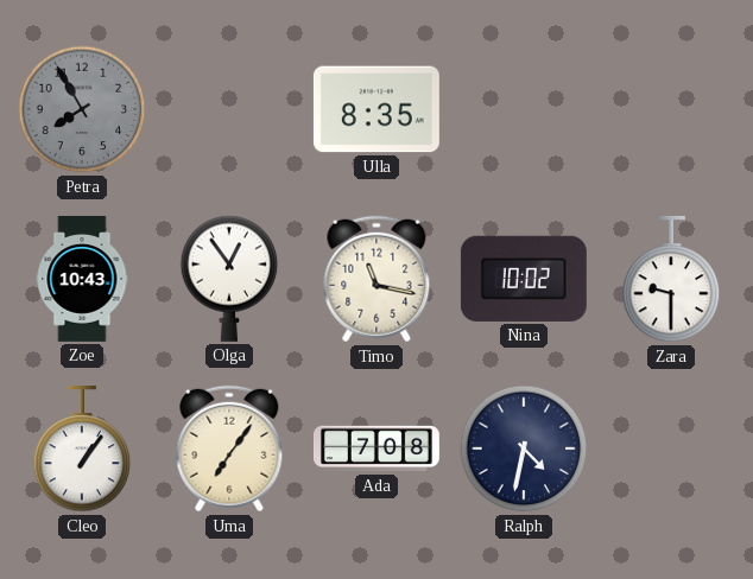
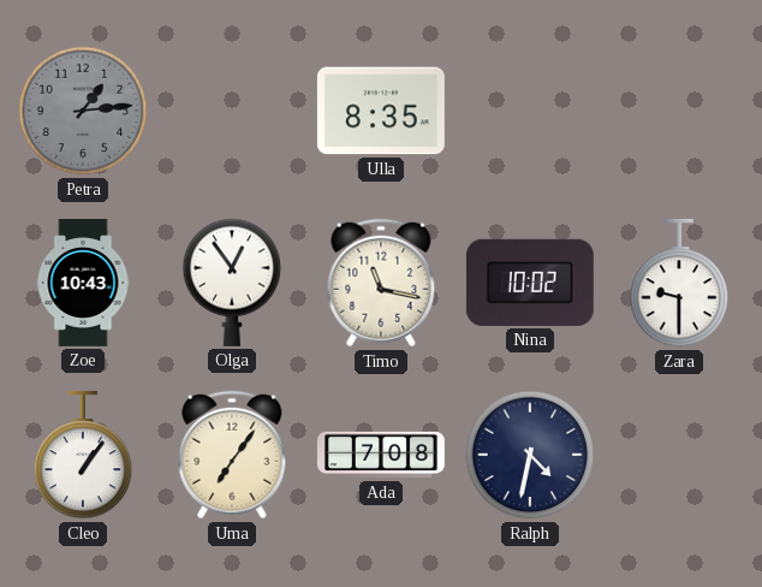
Petra: 7:55 -> 1:14
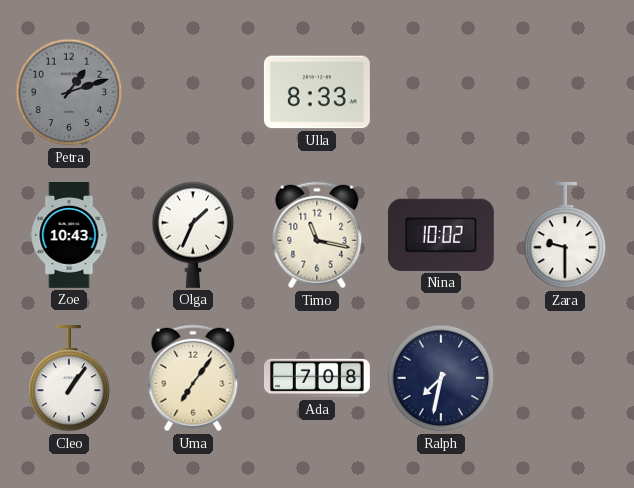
Petra: 1:14 -> 1:12
Ulla: 8:35 -> 8:33
Olga: 12:54 -> 1:34
Ralph: 4:32 -> 7:32
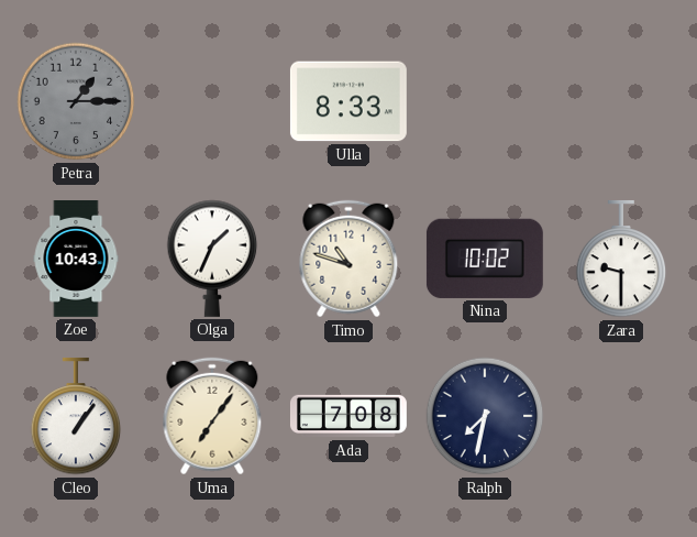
Petra: 1:12 -> 1:15
Timo: 11:17 -> 10:48
